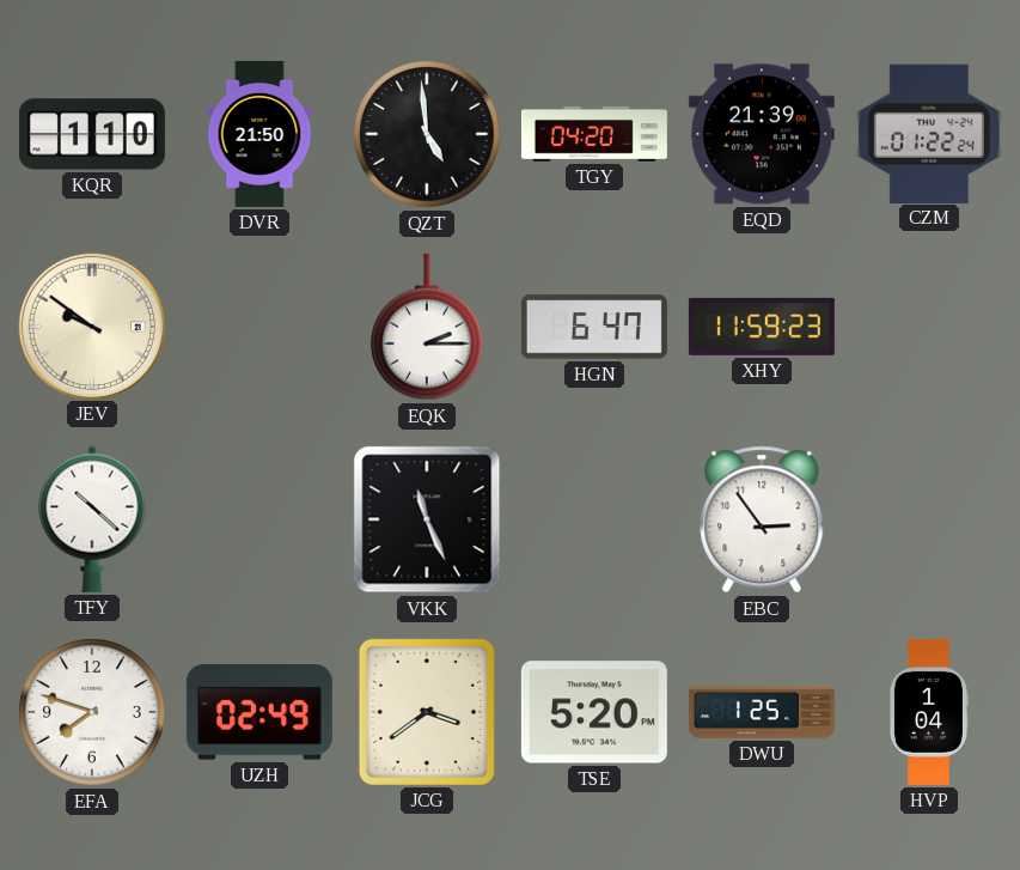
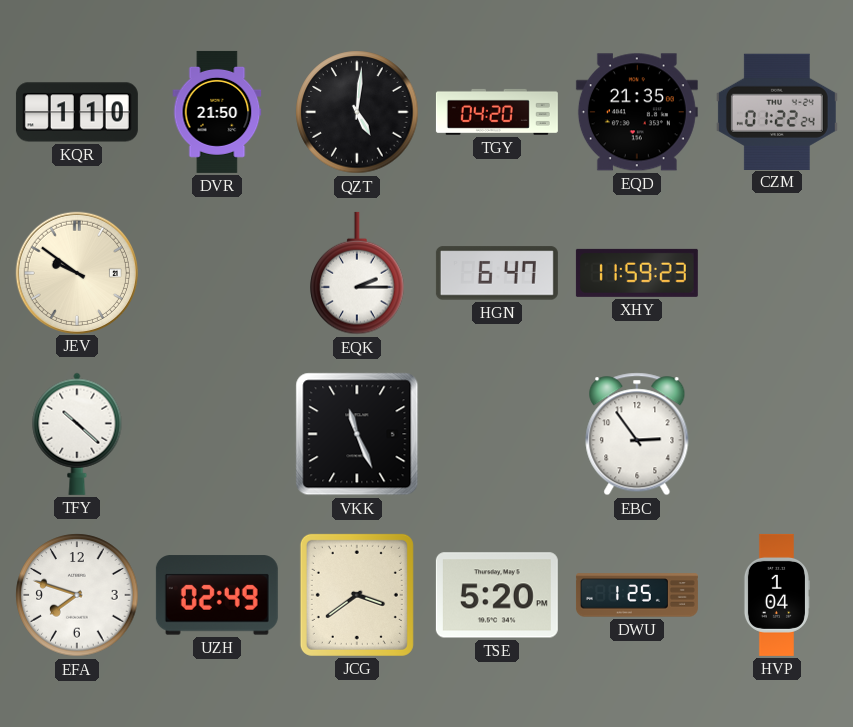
QZT: 4:59 -> 5:01
EQD: 21:39 -> 21:35
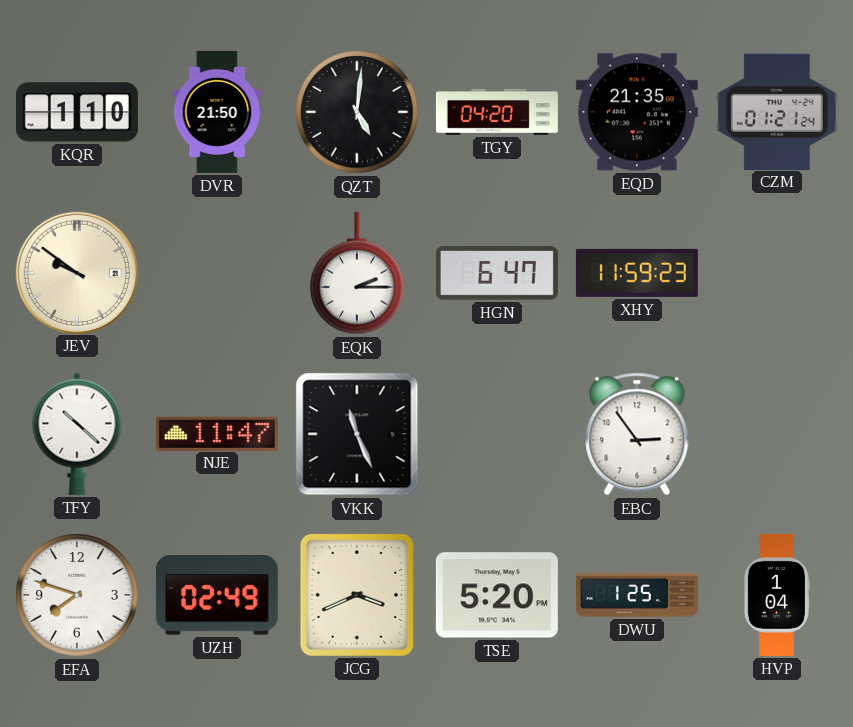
CZM: 01:22 -> 01:21
NJE: none -> 11:47
JCG: 3:39 -> 3:41
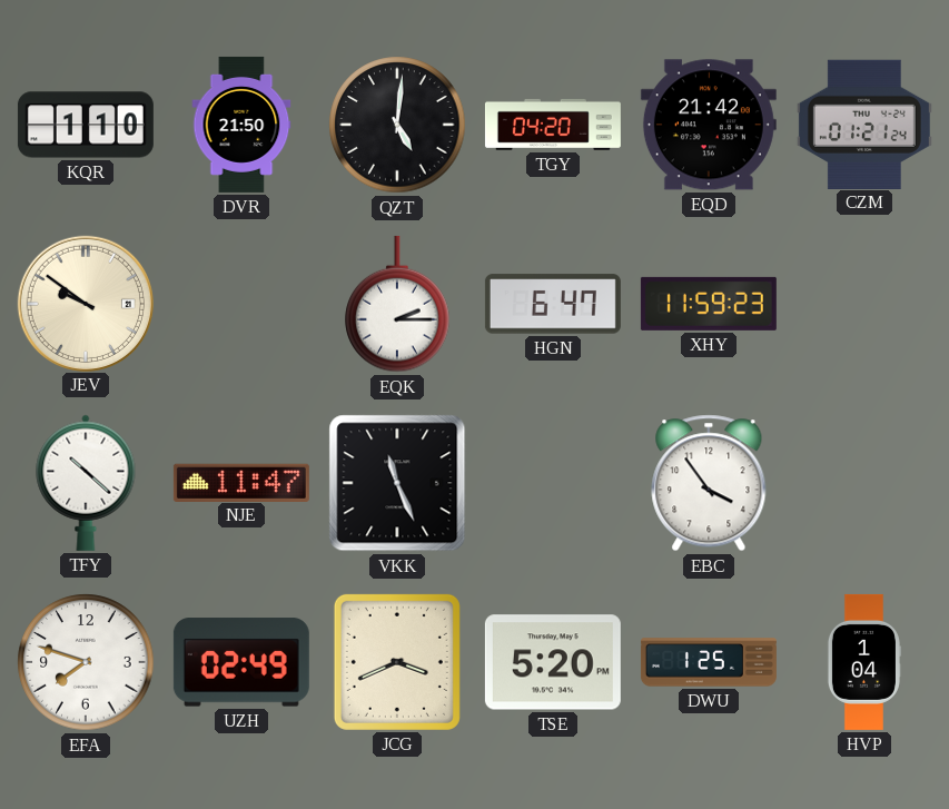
EQD: 21:35 -> 21:42
EBC: 2:54 -> 3:54
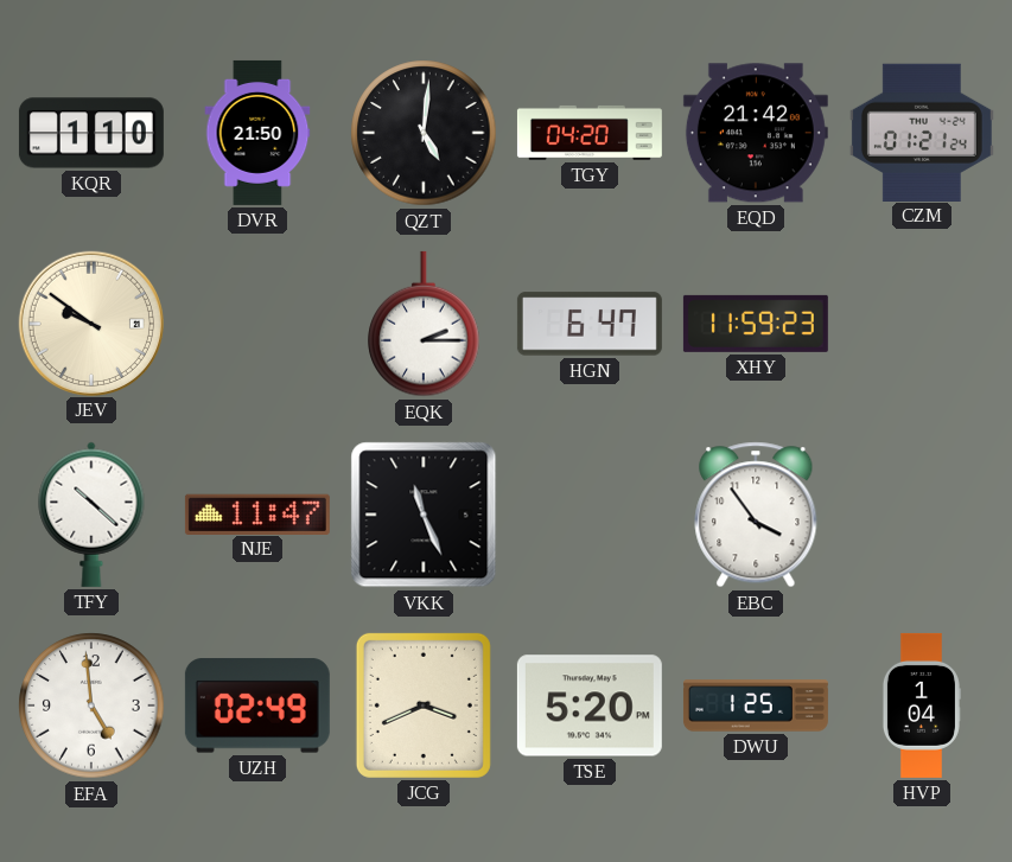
EFA: 7:48 -> 4:59
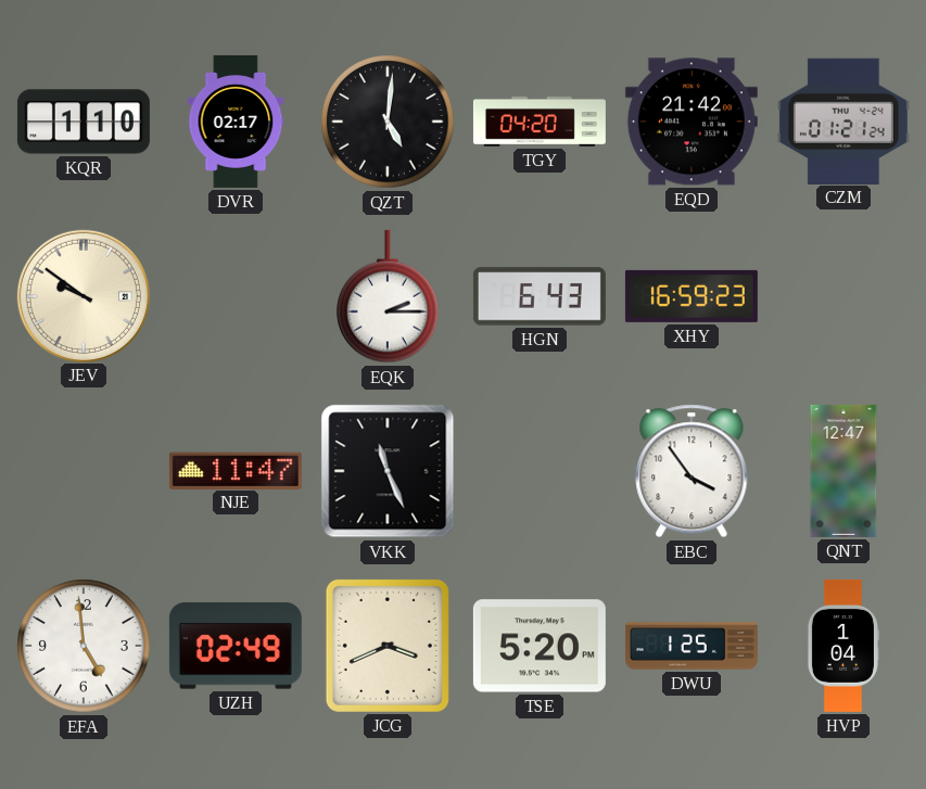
DVR: 21:50 -> 02:17
HGN: 6:47 -> 6:43
XHY: 11:59 -> 16:59
TFY: 10:22 -> none
QNT: none -> 12:47
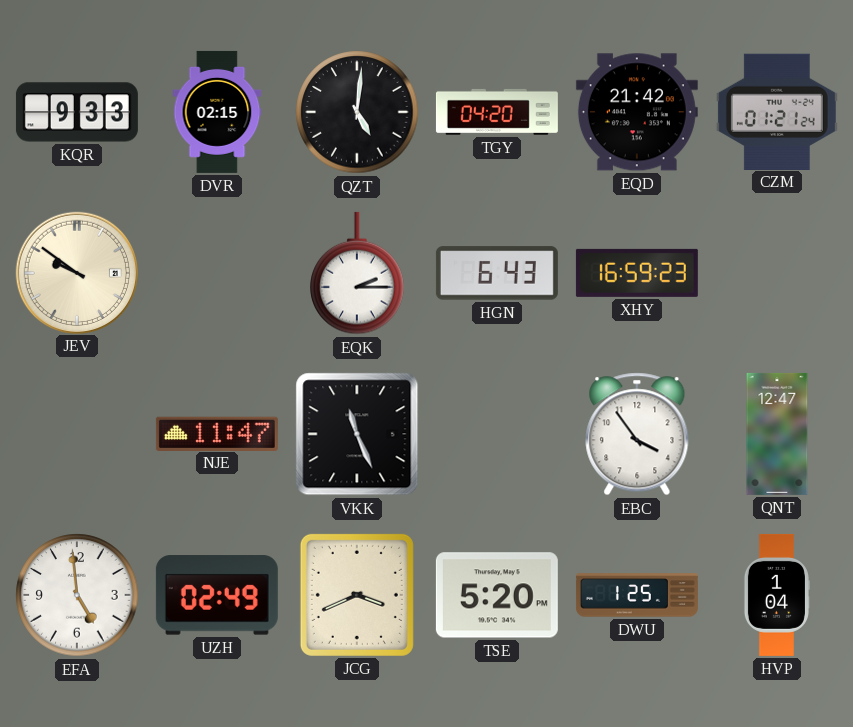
KQR: 1:10 -> 9:33
DVR: 02:17 -> 02:15
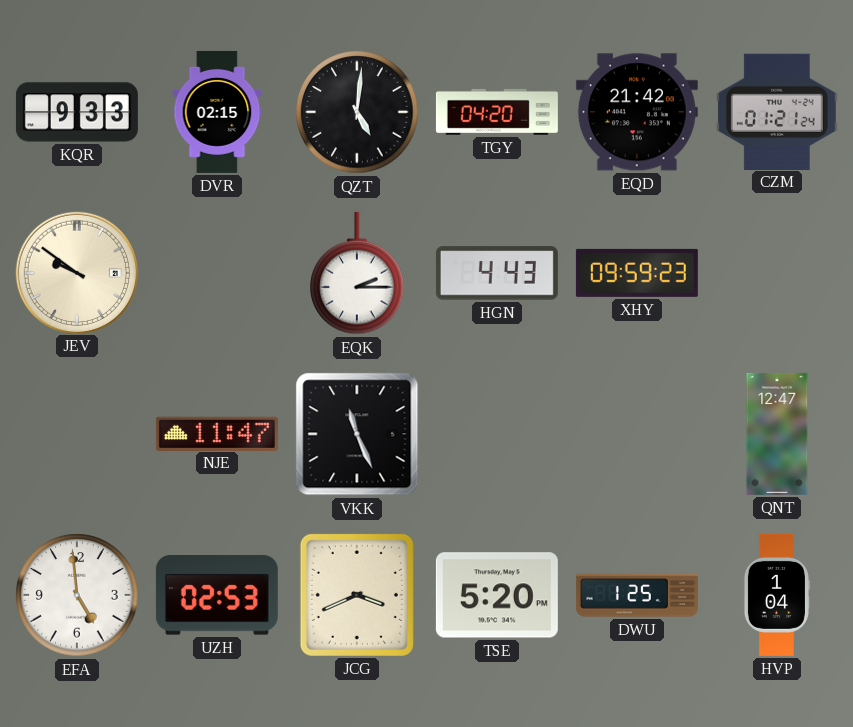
HGN: 6:43 -> 4:43
XHY: 16:59 -> 09:59
EBC: 3:54 -> none
UZH: 02:49 -> 02:53
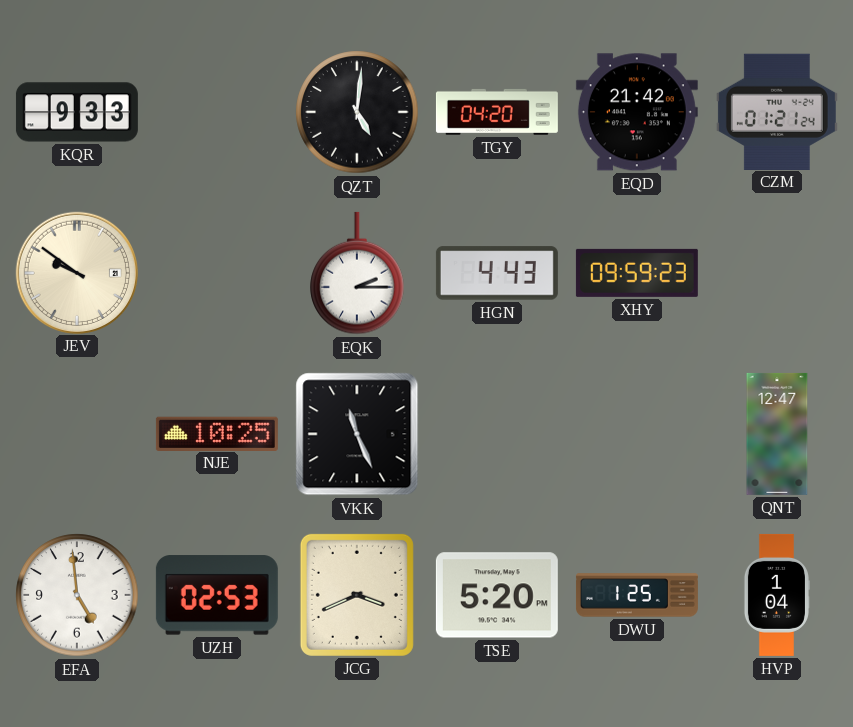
DVR: 02:15 -> none
NJE: 11:47 -> 10:25
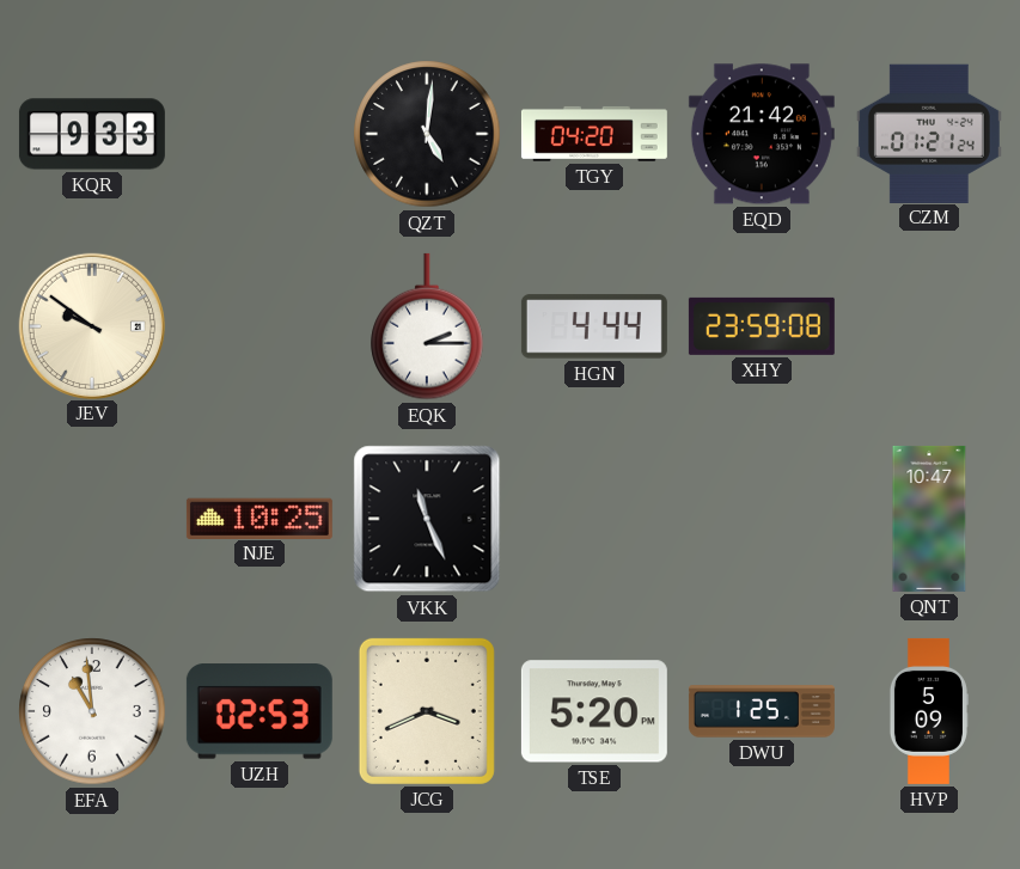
HGN: 4:43 -> 4:44
XHY: 09:59 -> 23:59
QNT: 12:47 -> 10:47
EFA: 4:59 -> 10:59
HVP: 1:04 -> 5:09
